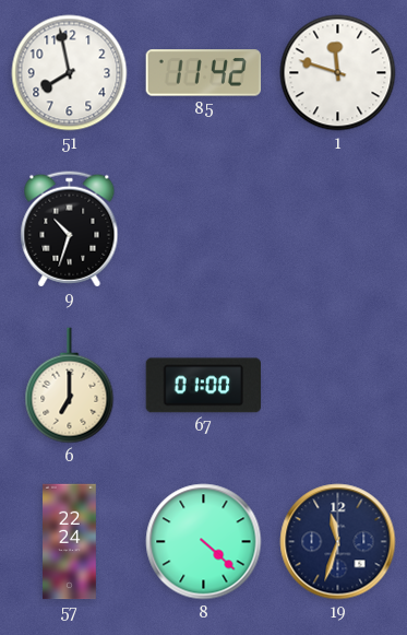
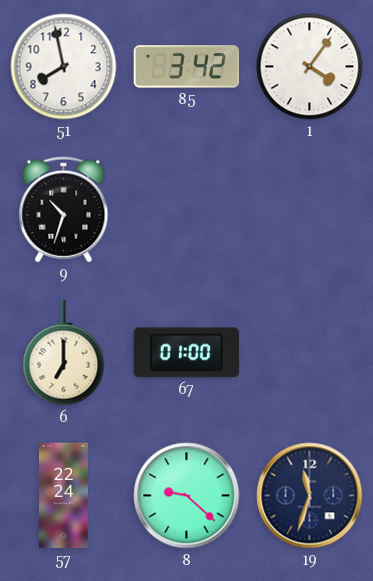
85: 11:42 -> 3:42
1: 11:48 -> 4:06
8: 4:22 -> 9:22
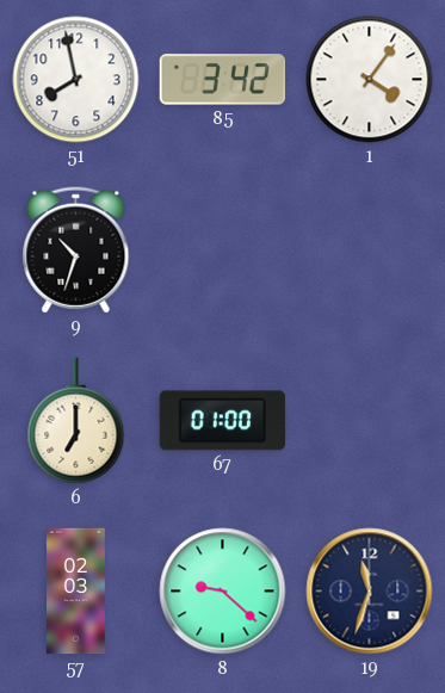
57: 22:24 -> 02:03
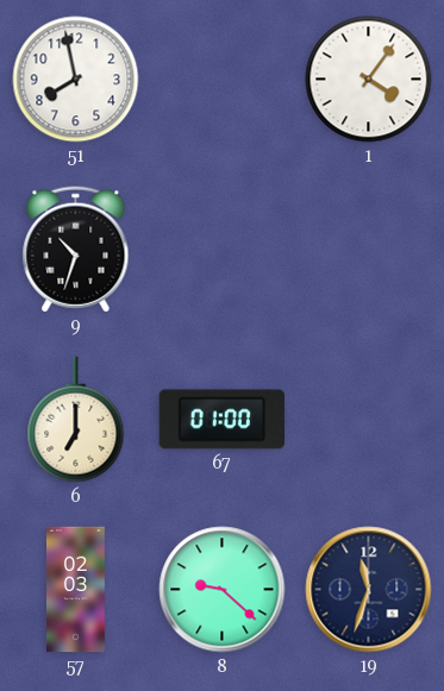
85: 3:42 -> none
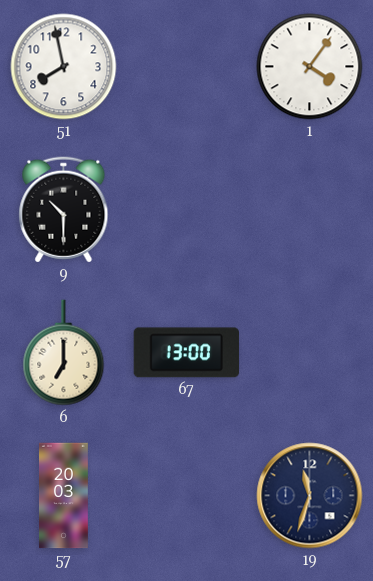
9: 10:33 -> 10:30
67: 01:00 -> 13:00
57: 02:03 -> 20:03
8: 9:22 -> none
